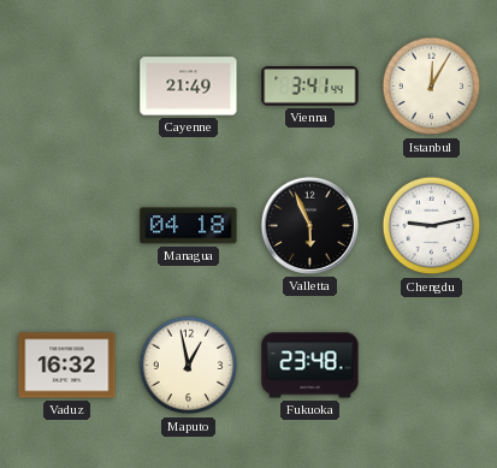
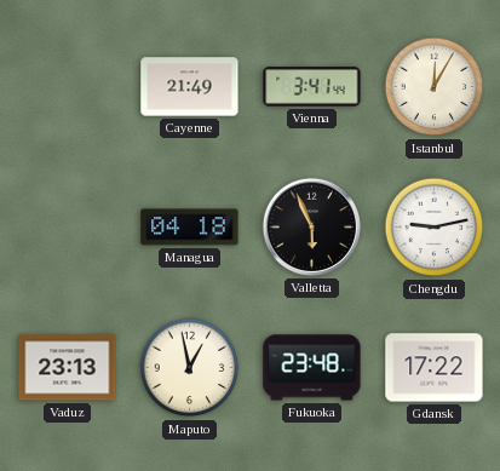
Vaduz: 16:32 -> 23:13
Gdansk: none -> 17:22
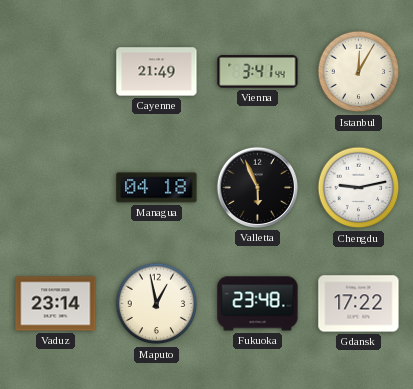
Vaduz: 23:13 -> 23:14
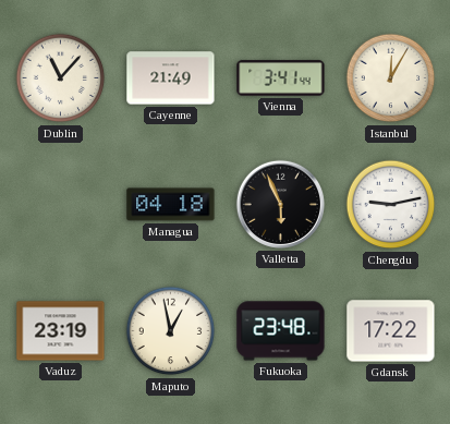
Dublin: none -> 11:07
Vaduz: 23:14 -> 23:19
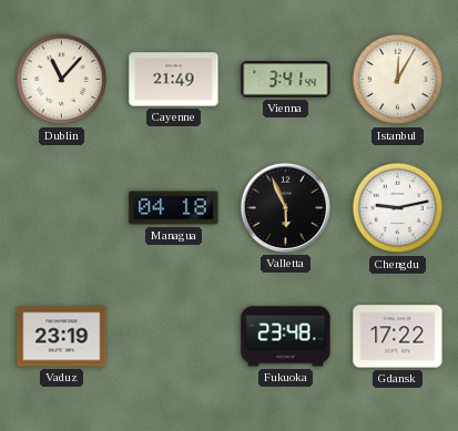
Maputo: 12:58 -> none
